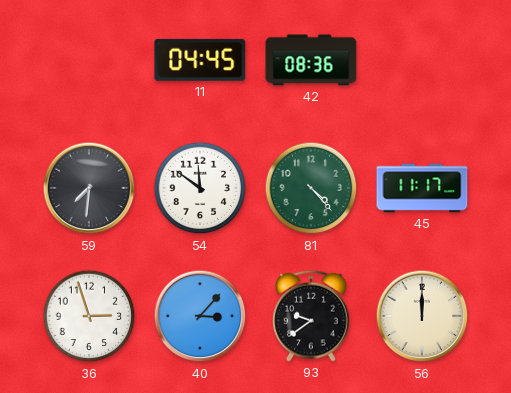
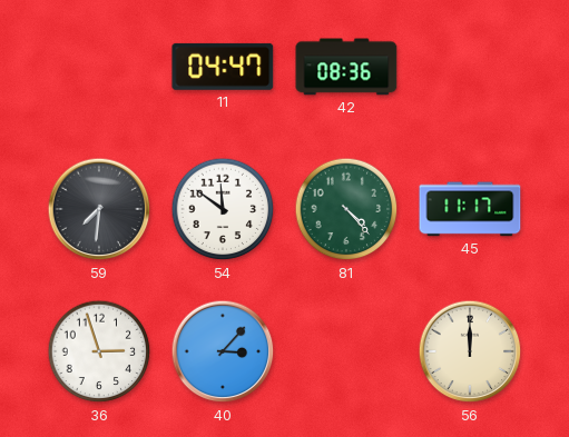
11: 04:45 -> 04:47
93: 9:39 -> none
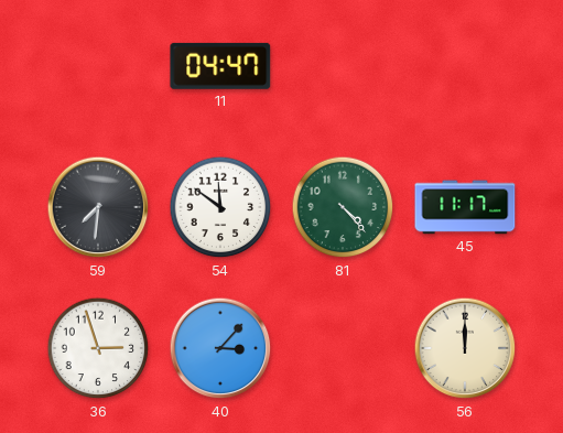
42: 08:36 -> none
